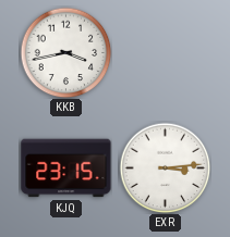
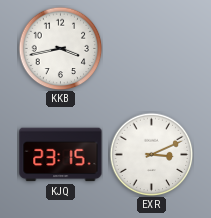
EXR: 3:14 -> 3:11
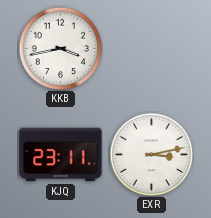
KJQ: 23:15 -> 23:11
EXR: 3:11 -> 3:13
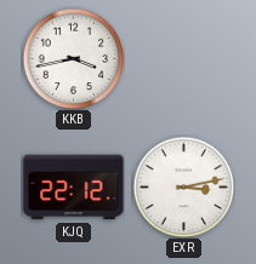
KJQ: 23:11 -> 22:12
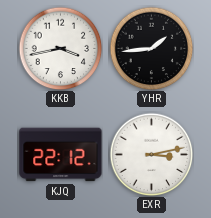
YHR: none -> 1:44
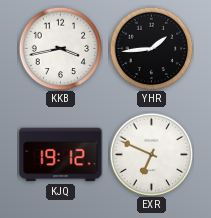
KJQ: 22:12 -> 19:12
EXR: 3:13 -> 6:49
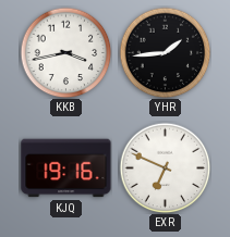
KJQ: 19:12 -> 19:16
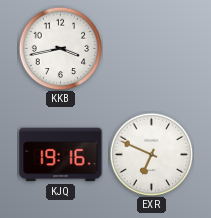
YHR: 1:44 -> none
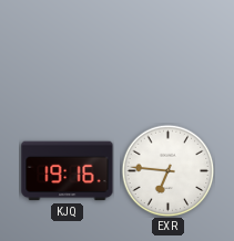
KKB: 3:43 -> none
EXR: 6:49 -> 6:46
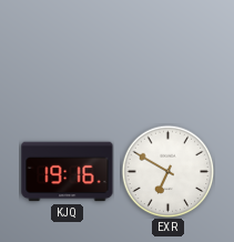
EXR: 6:46 -> 6:50
